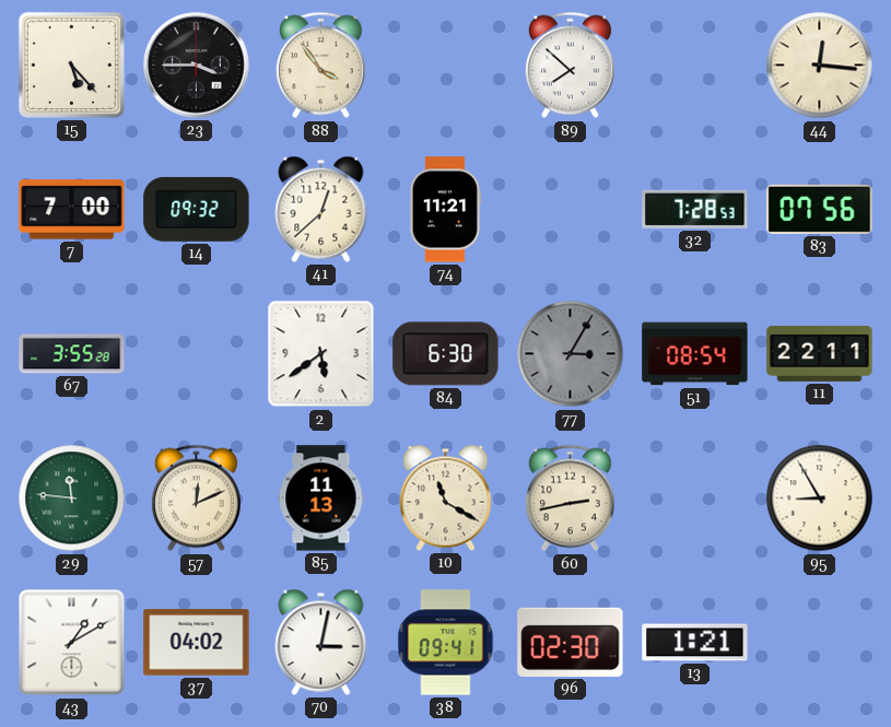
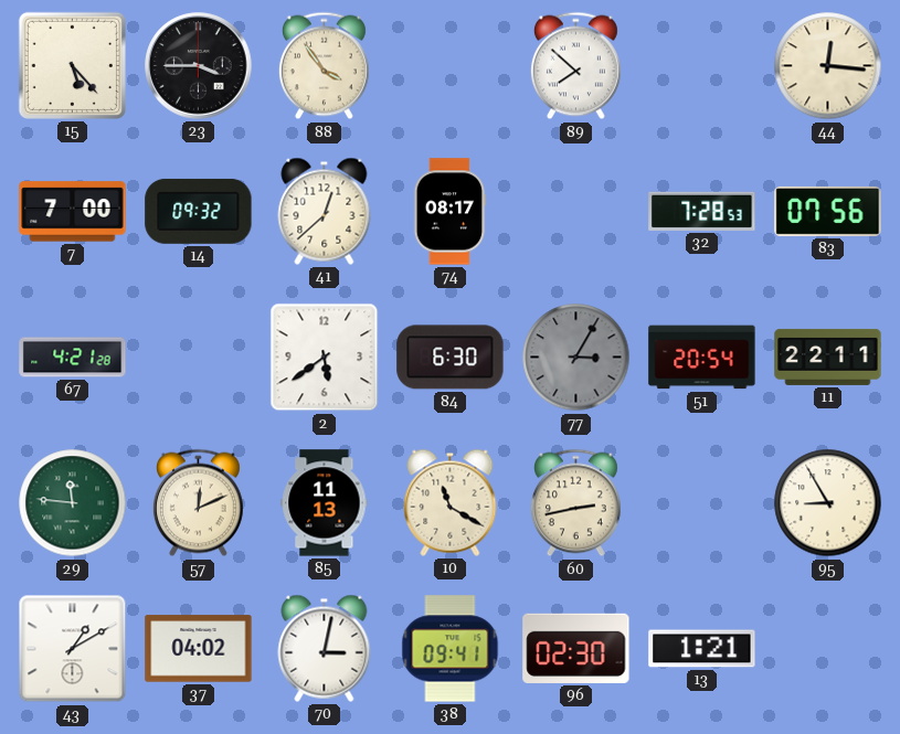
74: 11:21 -> 08:17
67: 3:55 -> 4:21
51: 08:54 -> 20:54
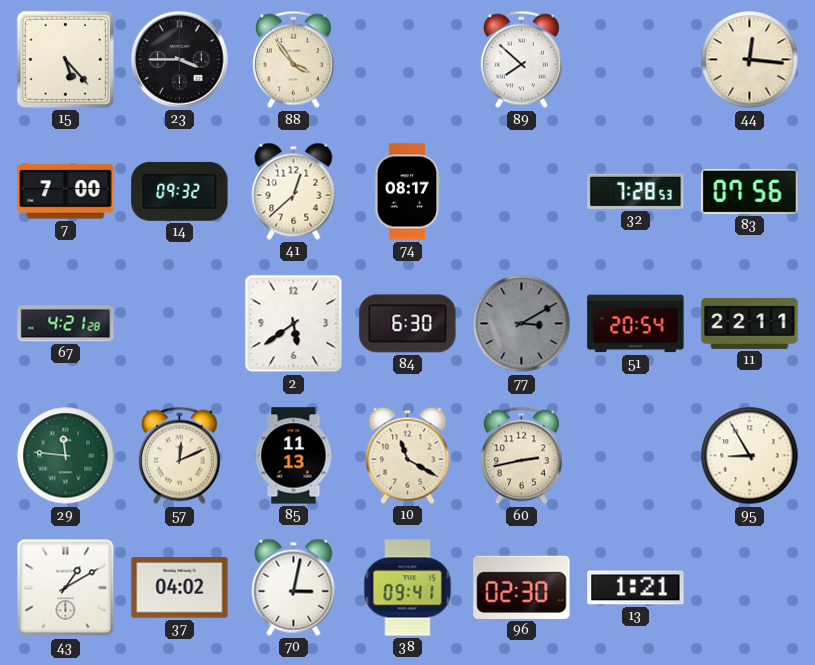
77: 3:05 -> 3:10
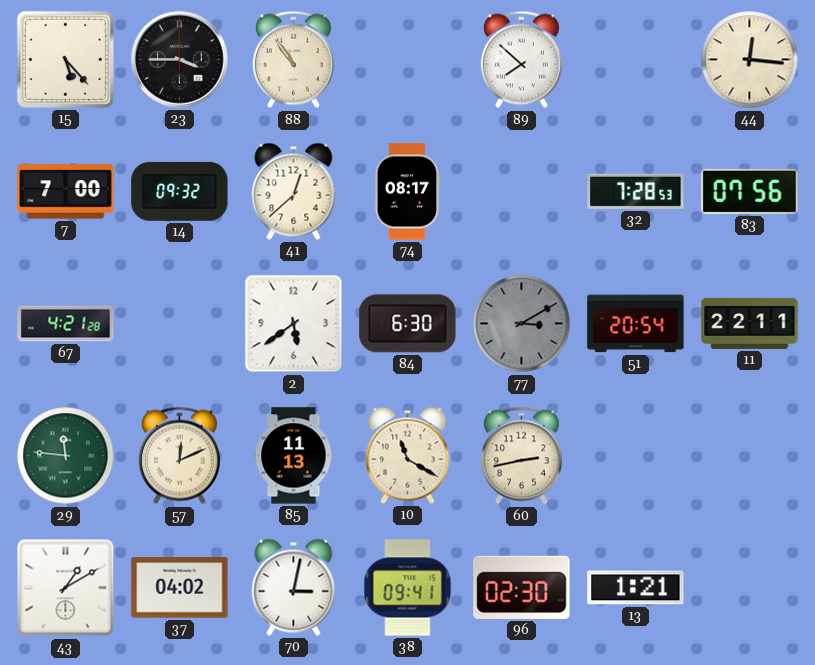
88: 3:54 -> 10:54
95: 8:55 -> none
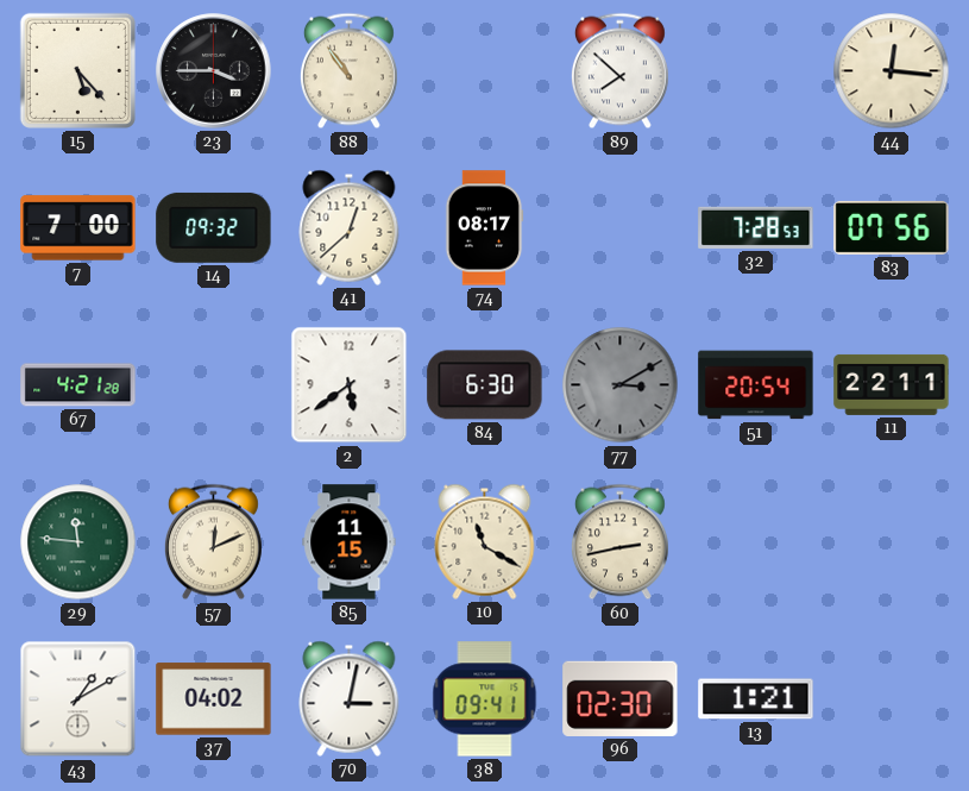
85: 11:13 -> 11:15
